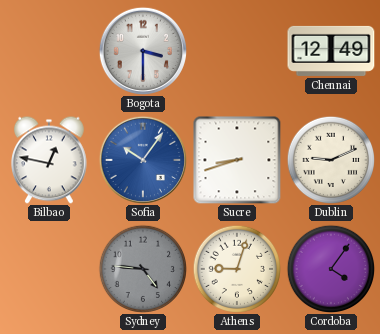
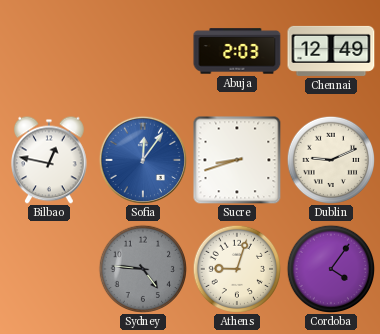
Bogota: 3:30 -> none
Abuja: none -> 2:03
Sofia: 10:06 -> 12:06
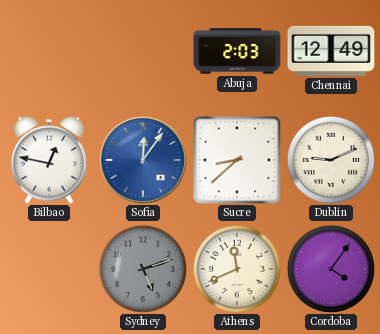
Sucre: 8:42 -> 8:38
Sydney: 4:46 -> 5:12
Athens: 9:03 -> 11:41
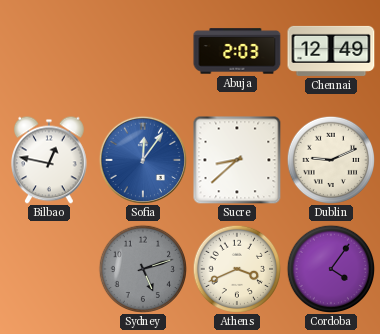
Athens: 11:41 -> 3:41
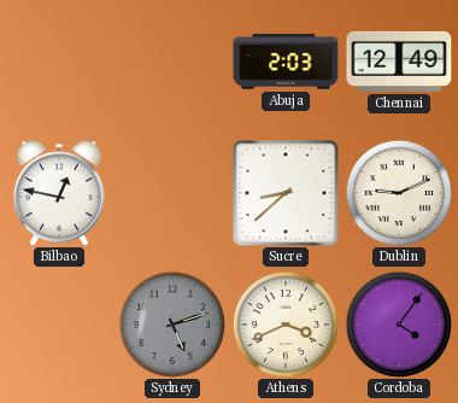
Sofia: 12:06 -> none
